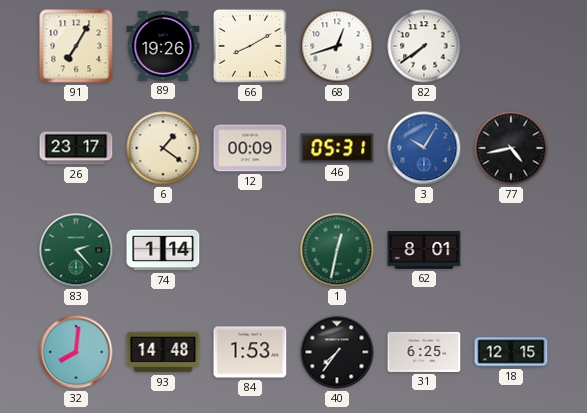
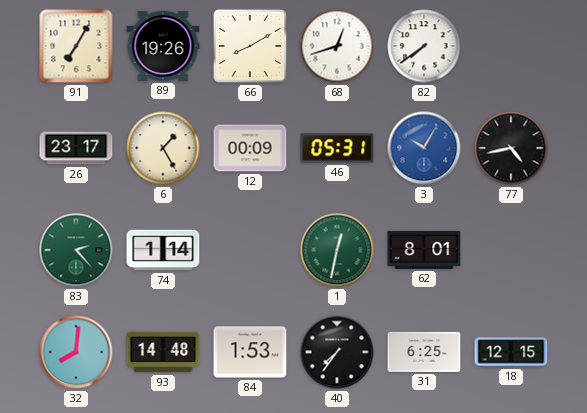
6: 1:21 -> 1:25
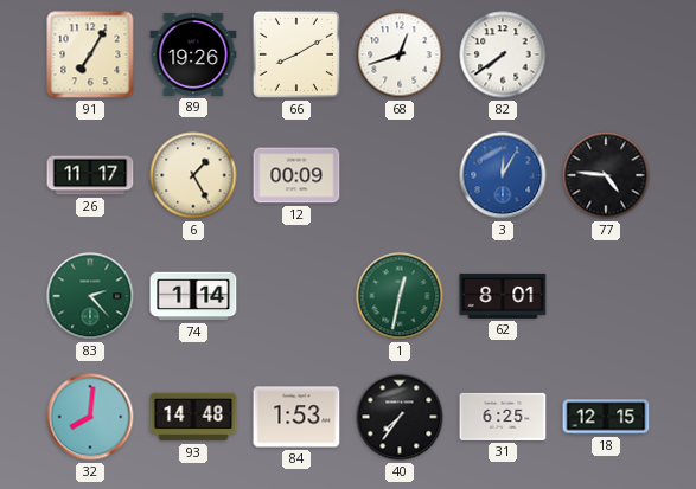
26: 23:17 -> 11:17
46: 05:31 -> none
3: 10:05 -> 12:05
77: 4:43 -> 4:46
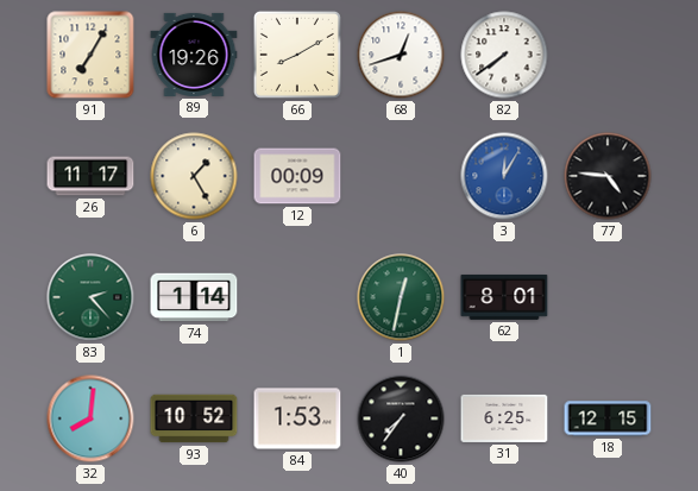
93: 14:48 -> 10:52
